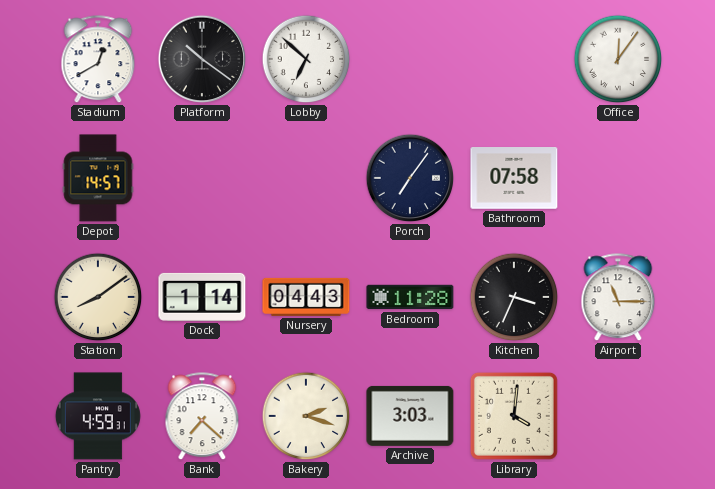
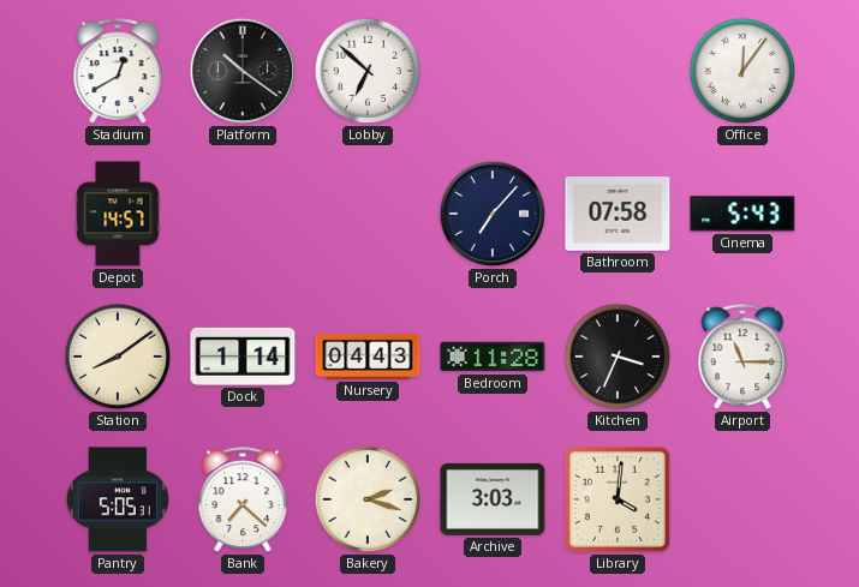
Porch: 7:06 -> 7:07
Cinema: none -> 5:43
Pantry: 4:59 -> 5:05
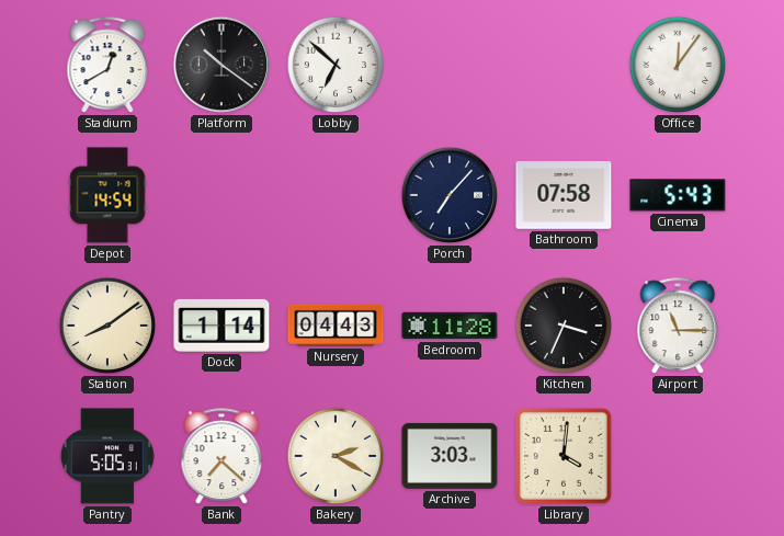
Depot: 14:57 -> 14:54
Bakery: 2:18 -> 2:20
